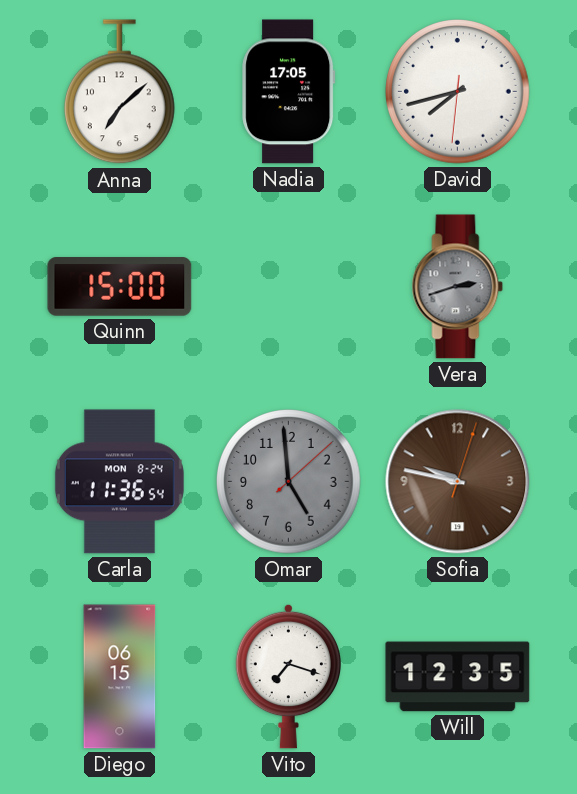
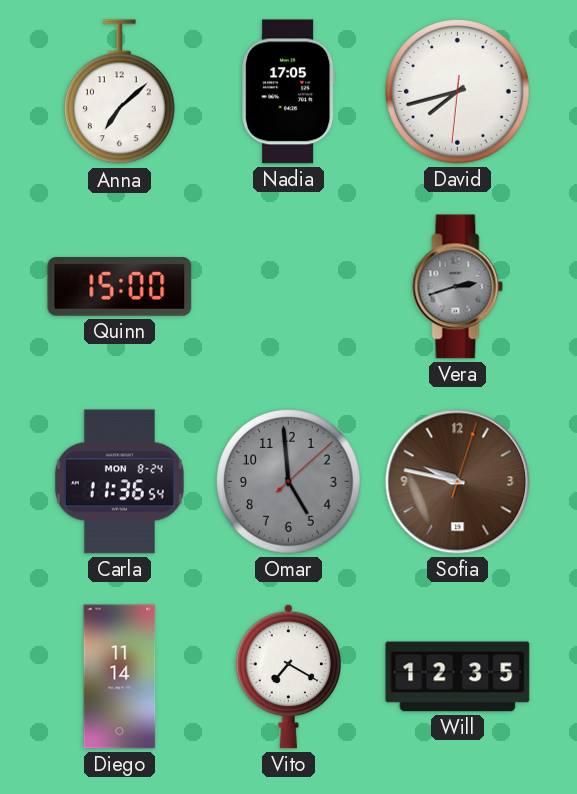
Diego: 06:15 -> 11:14
Vito: 7:18 -> 7:20
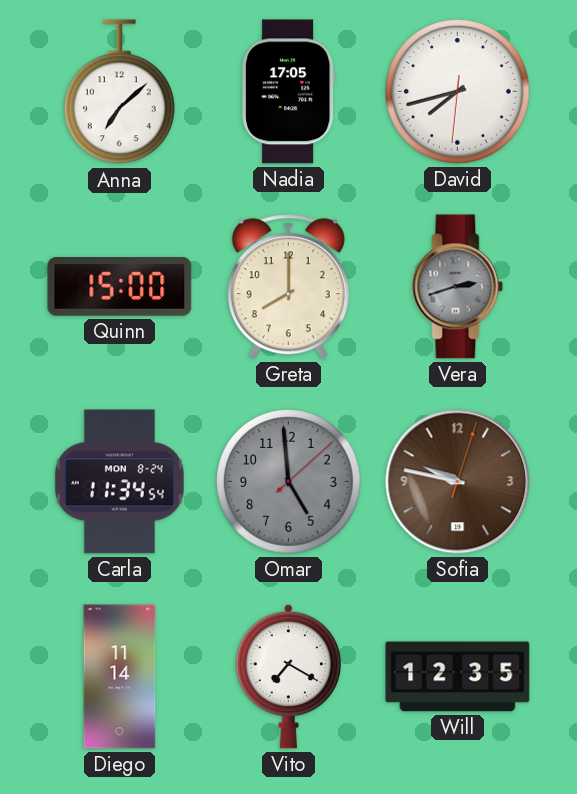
Greta: none -> 8:00
Carla: 11:36 -> 11:34
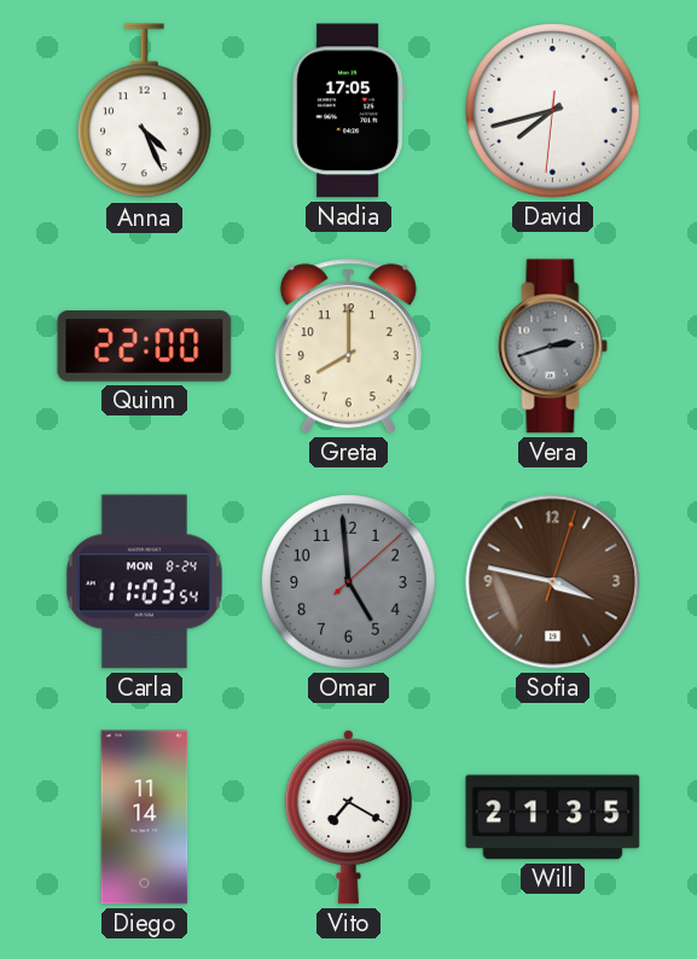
Anna: 7:08 -> 4:26
Quinn: 15:00 -> 22:00
Carla: 11:34 -> 11:03
Sofia: 9:47 -> 3:47
Will: 12:35 -> 21:35
